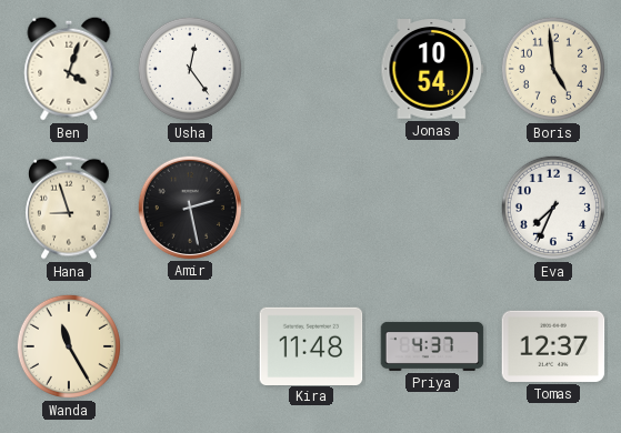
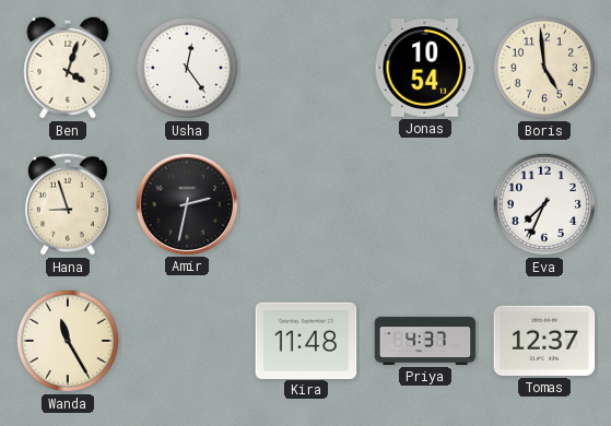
Amir: 2:28 -> 2:32
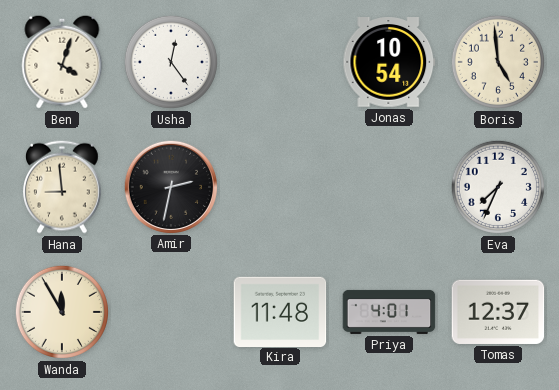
Hana: 8:57 -> 8:59
Wanda: 11:25 -> 11:55
Priya: 4:37 -> 4:01
